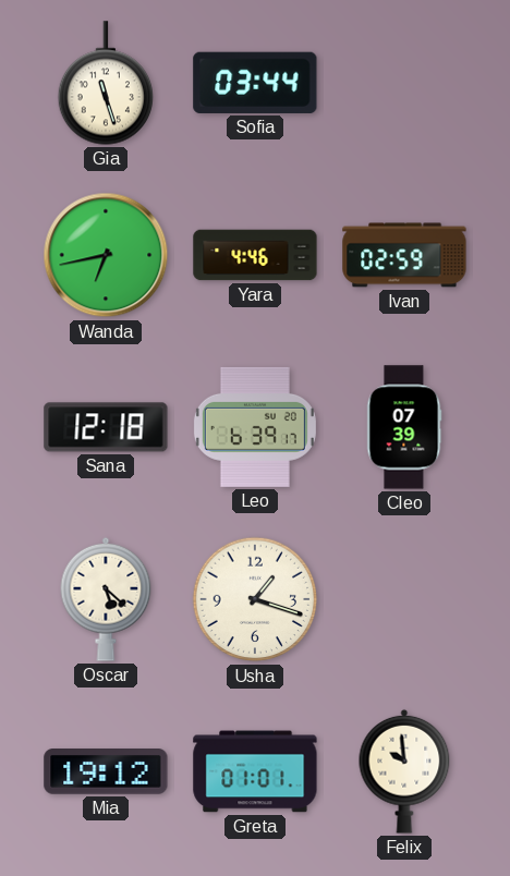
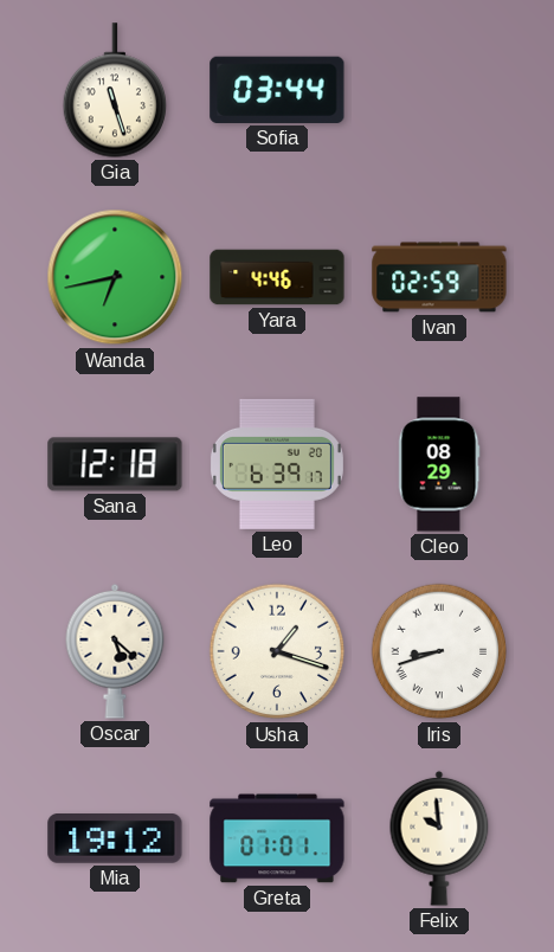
Cleo: 07:39 -> 08:29
Iris: none -> 8:42
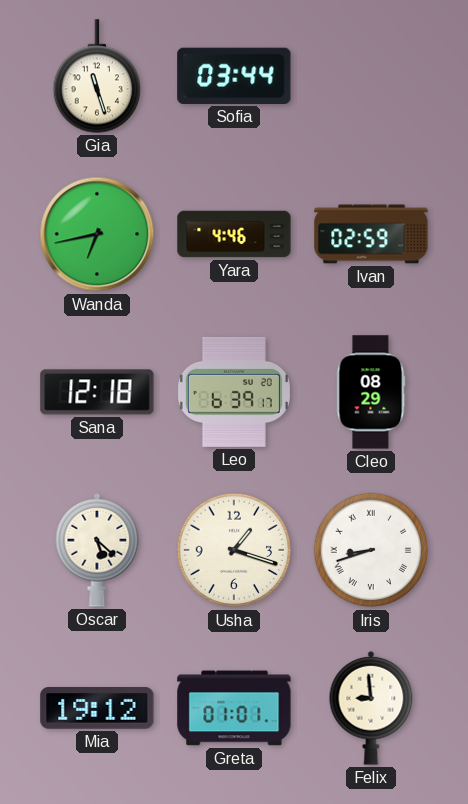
Felix: 9:59 -> 8:59
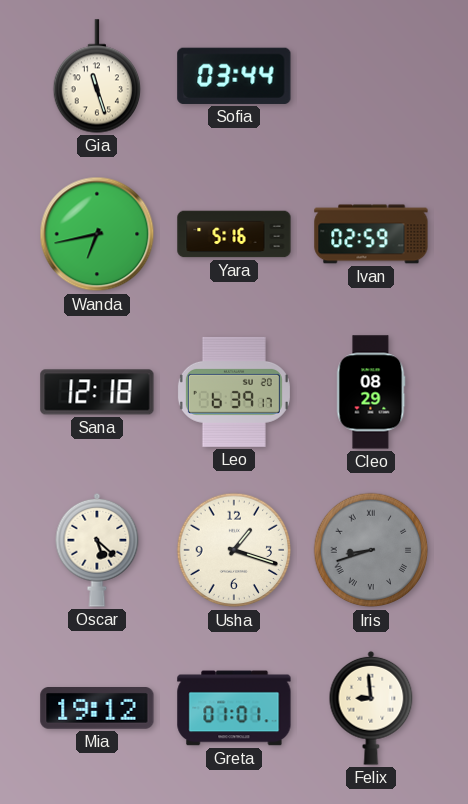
Yara: 4:46 -> 5:16
Iris dial: white -> grey
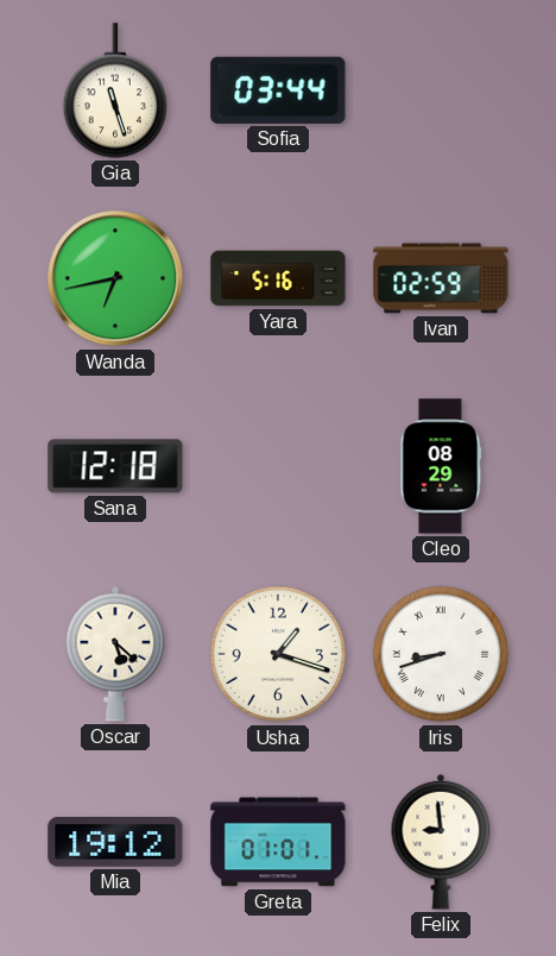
Leo: 6:39 -> none
Iris dial: grey -> white
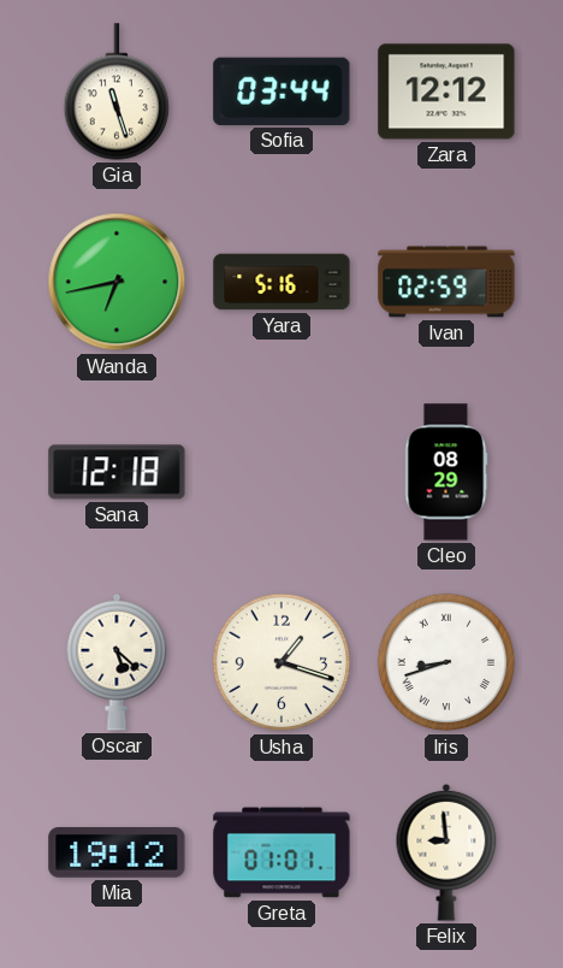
Zara: none -> 12:12
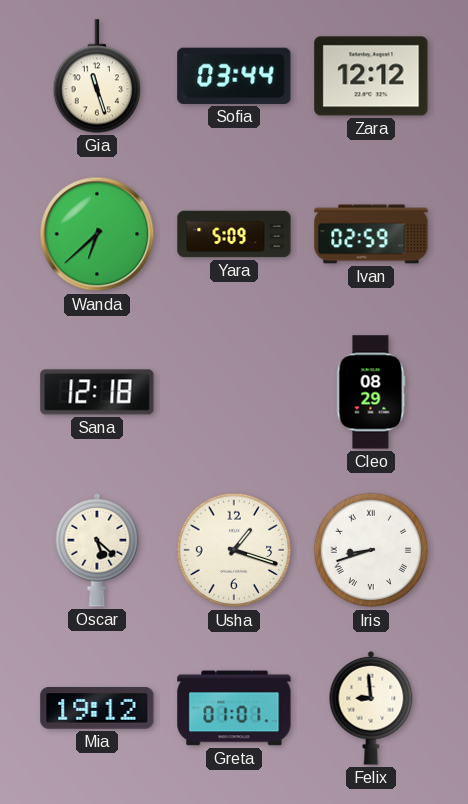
Wanda: 6:43 -> 6:38
Yara: 5:16 -> 5:09
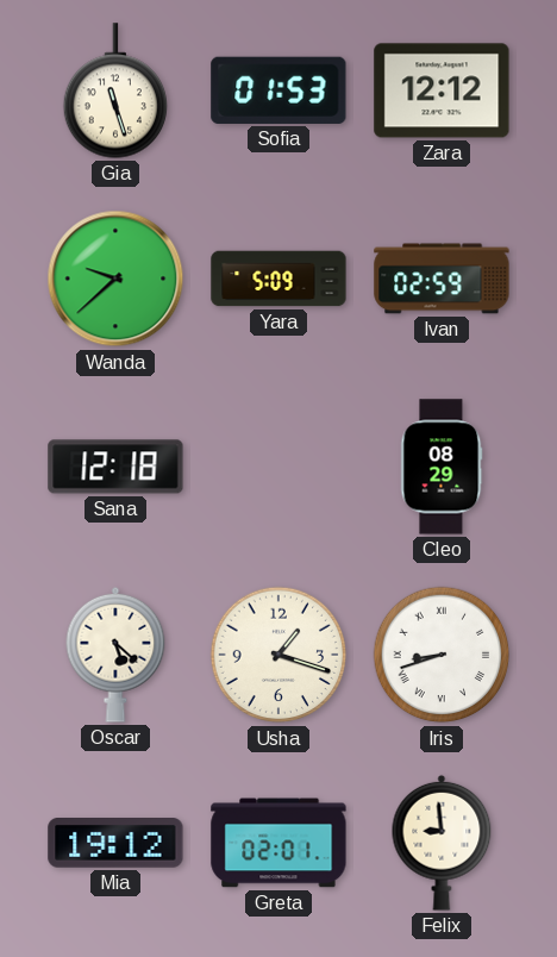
Sofia: 03:44 -> 01:53
Wanda: 6:38 -> 9:38
Greta: 01:01 -> 02:01
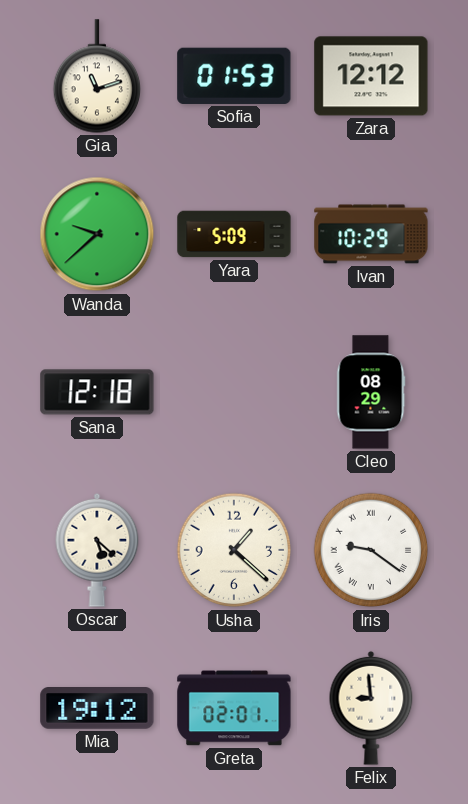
Gia: 11:27 -> 11:12
Ivan: 02:59 -> 10:29
Usha: 1:18 -> 1:22
Iris: 8:42 -> 9:21
